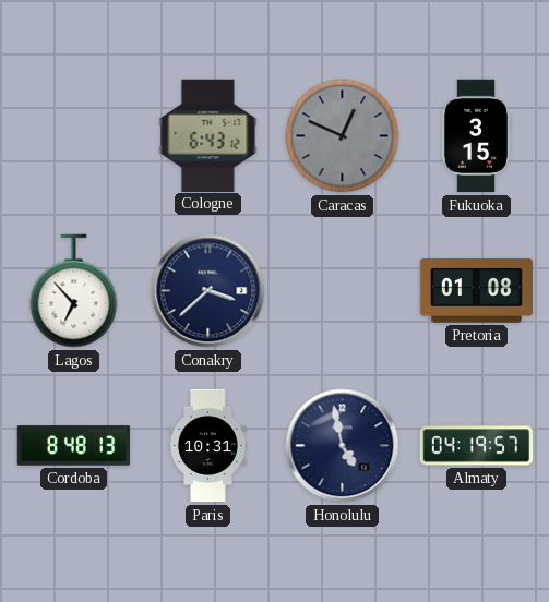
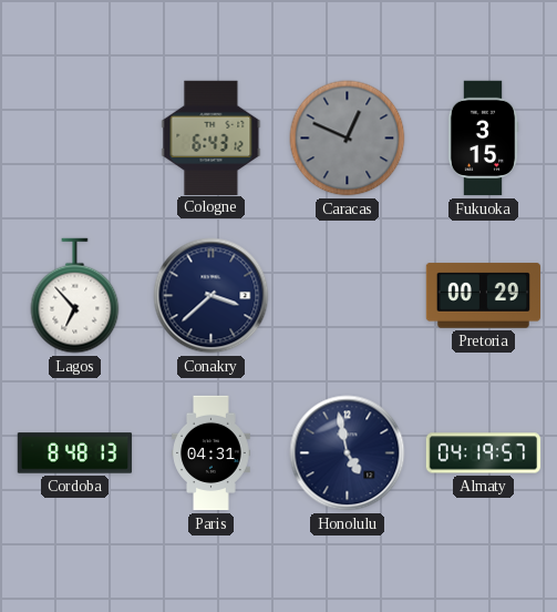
Pretoria: 01:08 -> 00:29
Paris: 10:31 -> 04:31
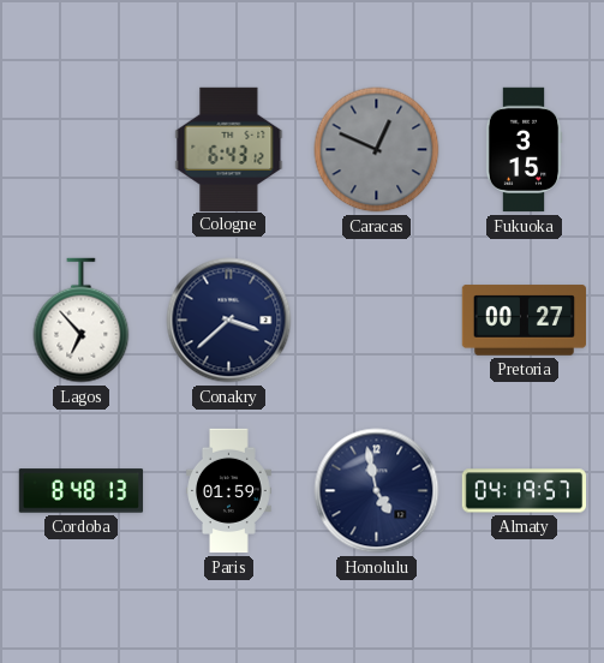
Pretoria: 00:29 -> 00:27
Paris: 04:31 -> 01:59
